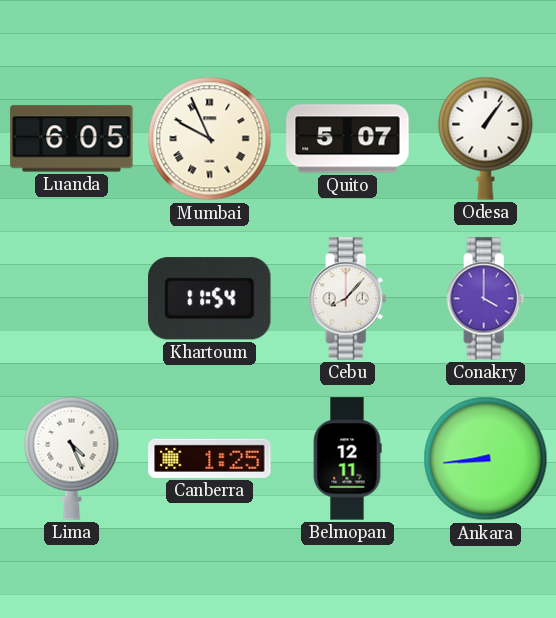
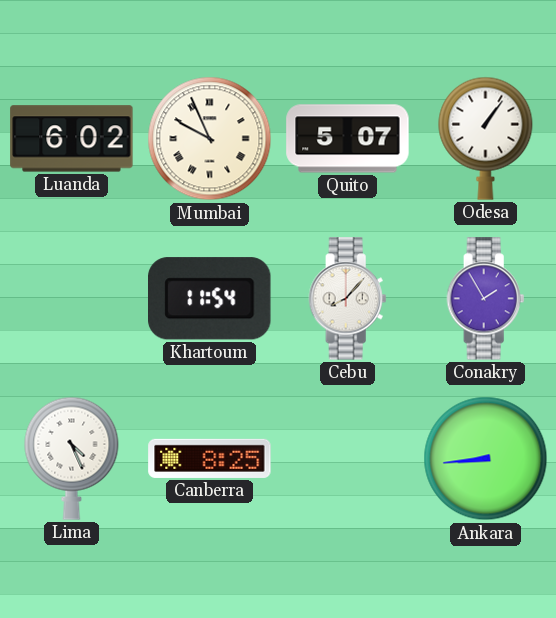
Luanda: 6:05 -> 6:02
Conakry: 4:00 -> 1:55
Canberra: 1:25 -> 8:25
Belmopan: 12:11 -> none
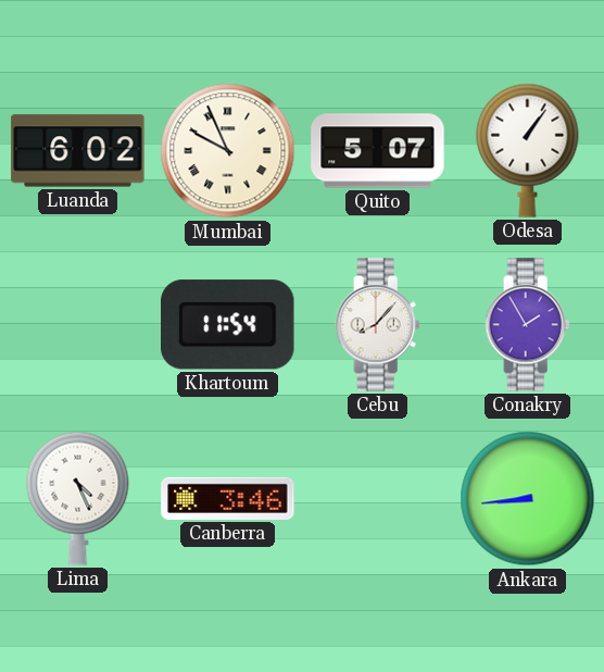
Canberra: 8:25 -> 3:46
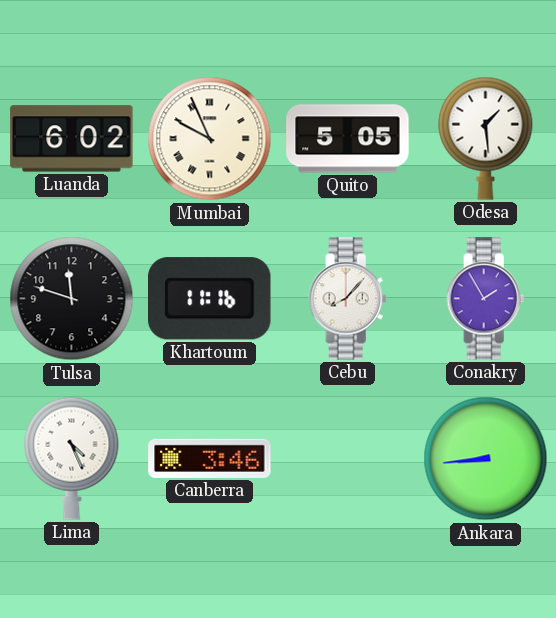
Quito: 5:07 -> 5:05
Odesa: 1:06 -> 1:29
Tulsa: none -> 11:48
Khartoum: 11:54 -> 11:16
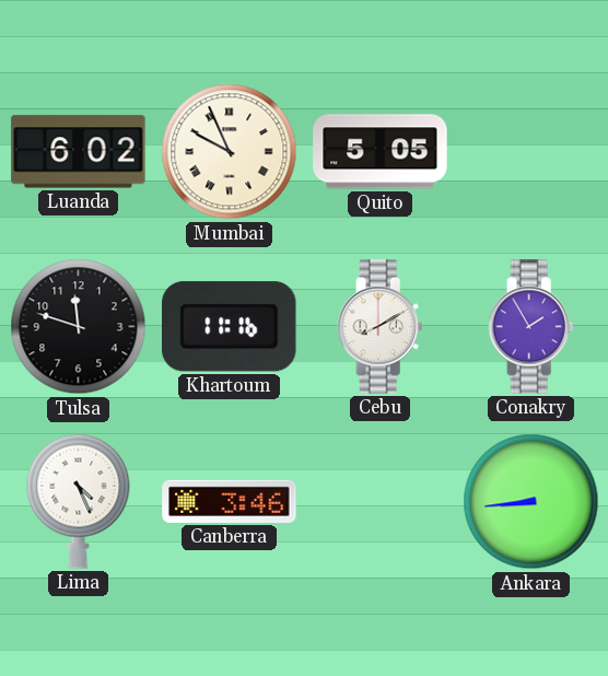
Odesa: 1:29 -> none
Cebu: 8:07 -> 8:10
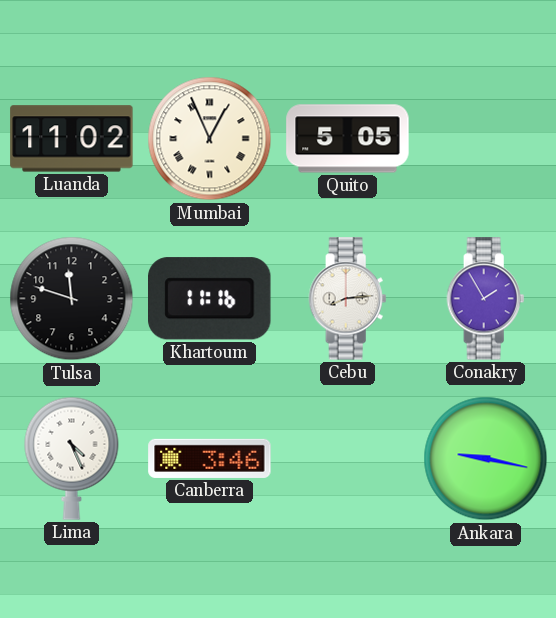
Luanda: 6:02 -> 11:02
Mumbai: 9:56 -> 12:56
Cebu: 8:10 -> 8:14
Ankara: 8:44 -> 9:17
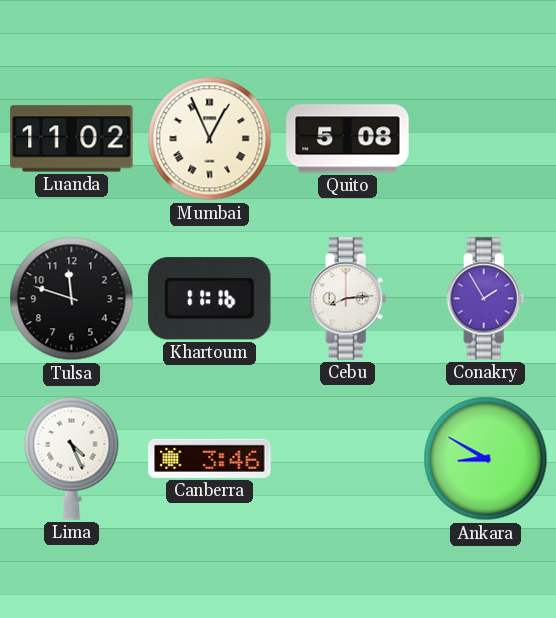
Quito: 5:05 -> 5:08
Ankara: 9:17 -> 8:50
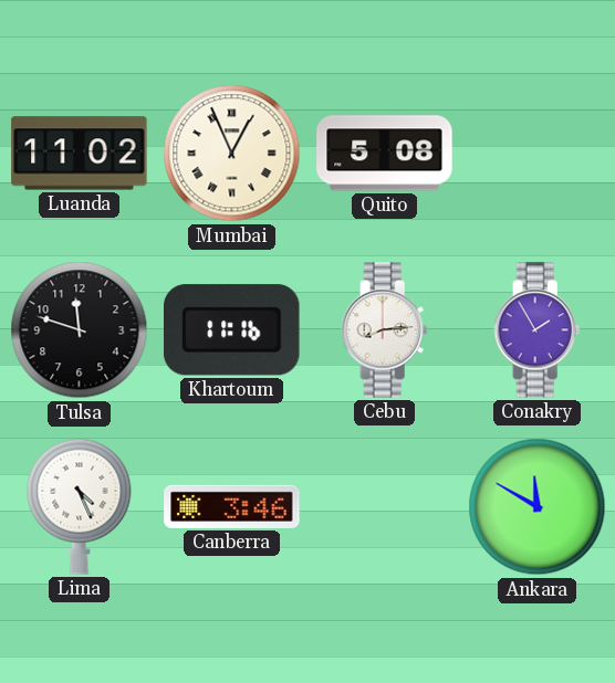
Ankara: 8:50 -> 11:50
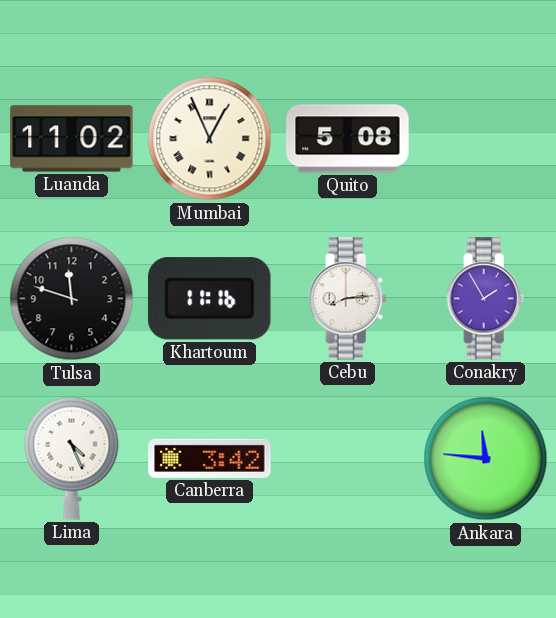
Canberra: 3:46 -> 3:42
Ankara: 11:50 -> 11:46
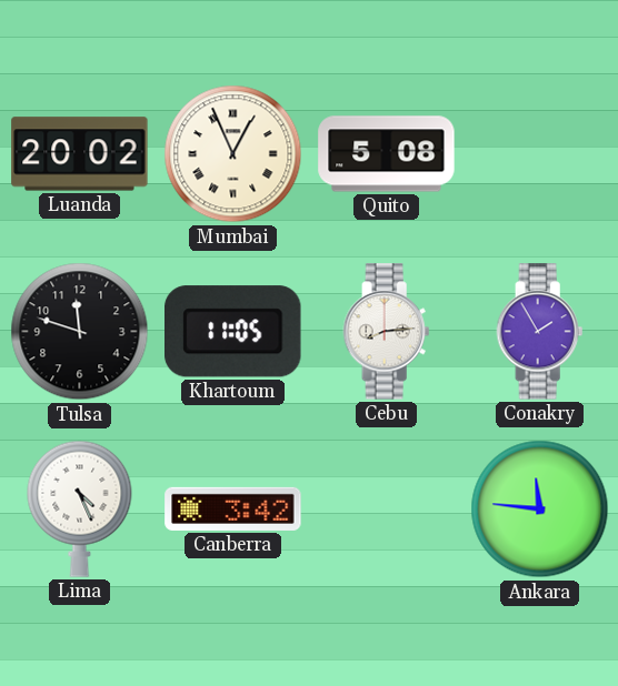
Luanda: 11:02 -> 20:02
Khartoum: 11:16 -> 11:05
